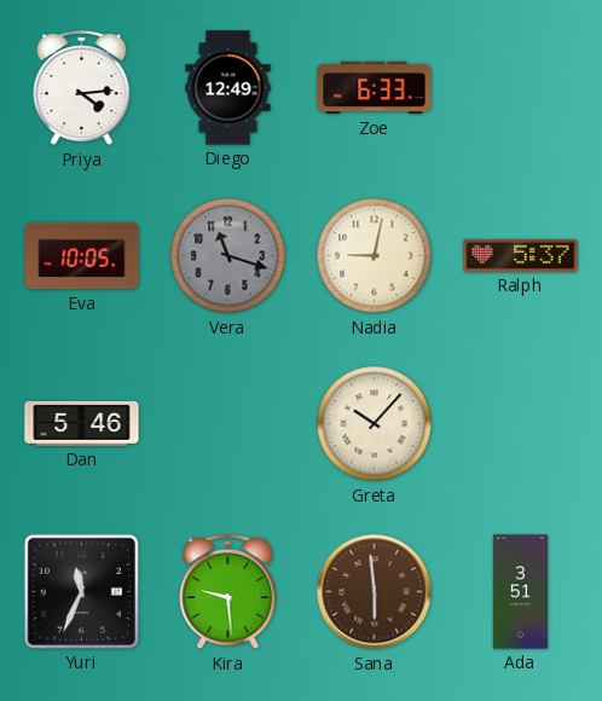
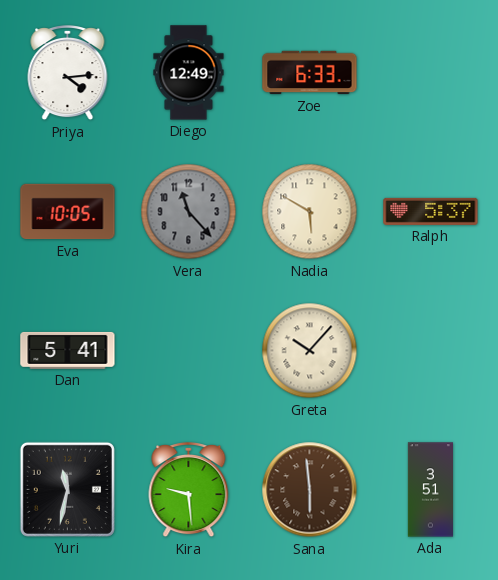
Vera: 11:18 -> 11:23
Nadia: 9:02 -> 5:50
Dan: 5:46 -> 5:41
Yuri: 11:34 -> 11:32
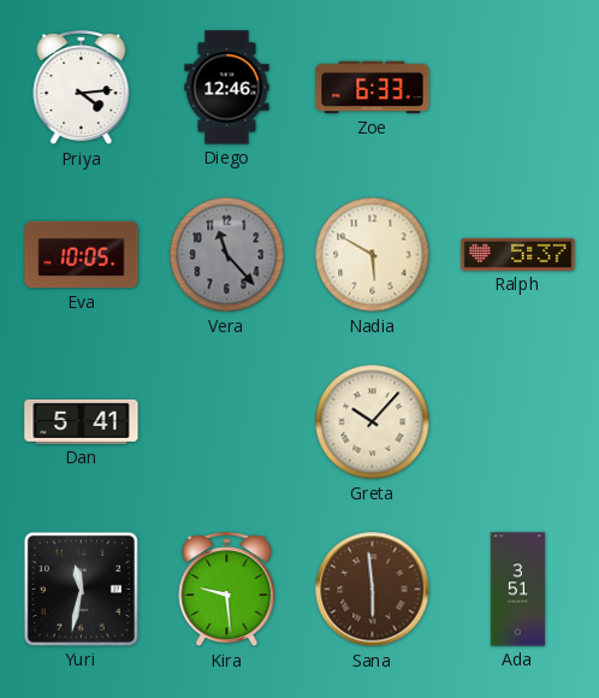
Diego: 12:49 -> 12:46
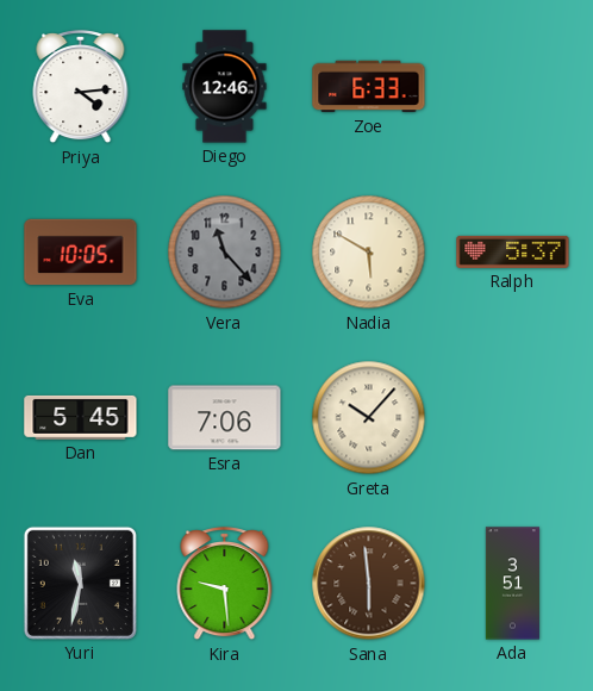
Dan: 5:41 -> 5:45
Esra: none -> 7:06
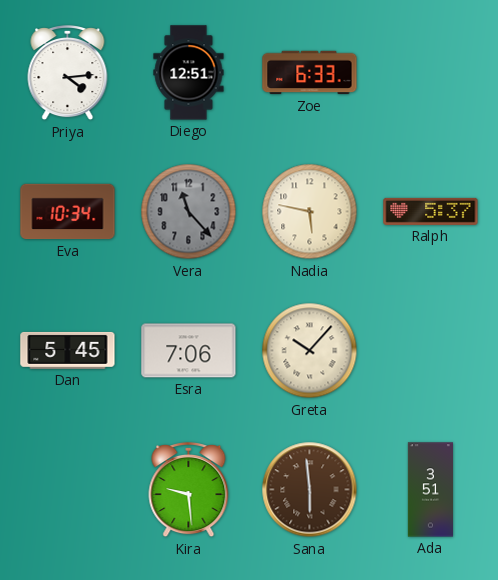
Diego: 12:46 -> 12:51
Eva: 10:05 -> 10:34
Nadia: 5:50 -> 5:47
Yuri: 11:32 -> none
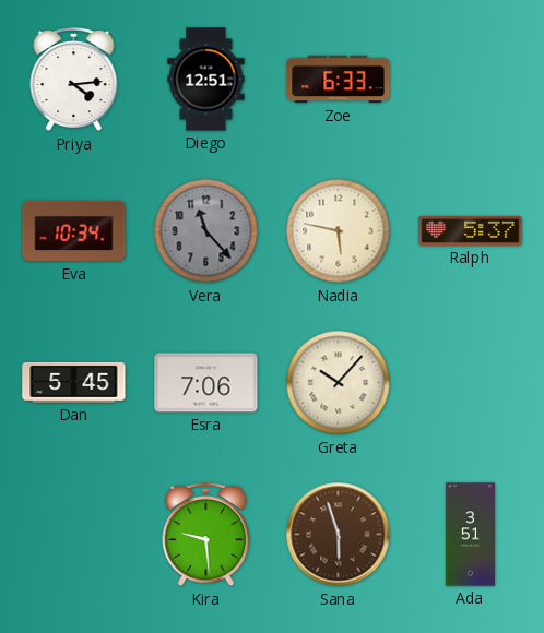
Sana: 5:59 -> 5:57
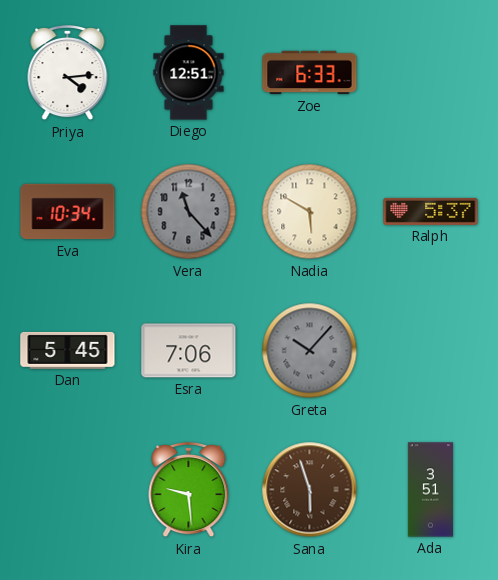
Nadia: 5:47 -> 5:50
Greta dial: cream -> grey
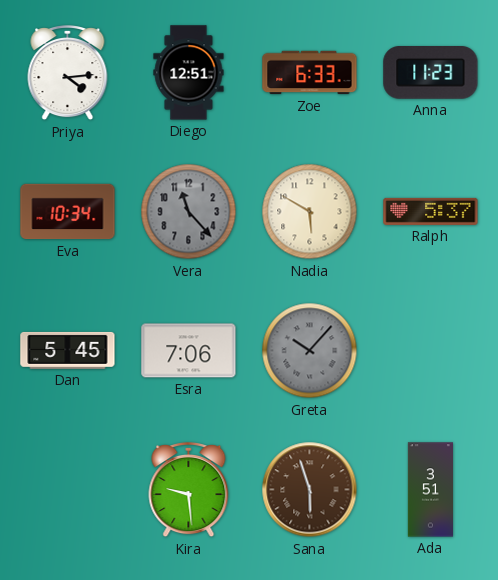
Anna: none -> 11:23
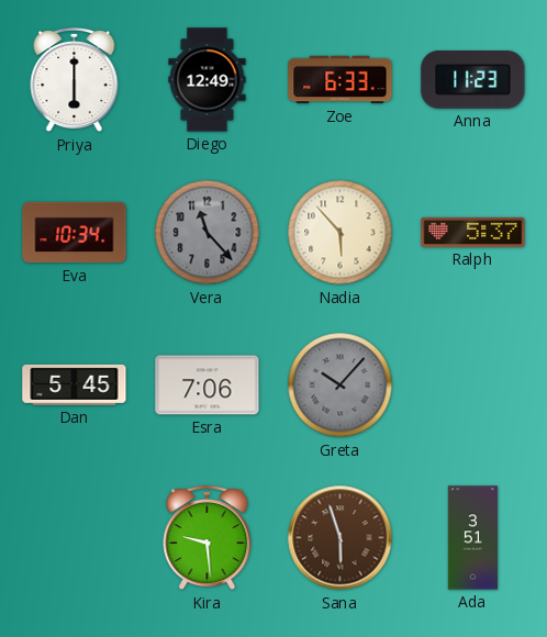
Priya: 4:14 -> 6:00
Diego: 12:51 -> 12:49
Nadia: 5:50 -> 5:53
